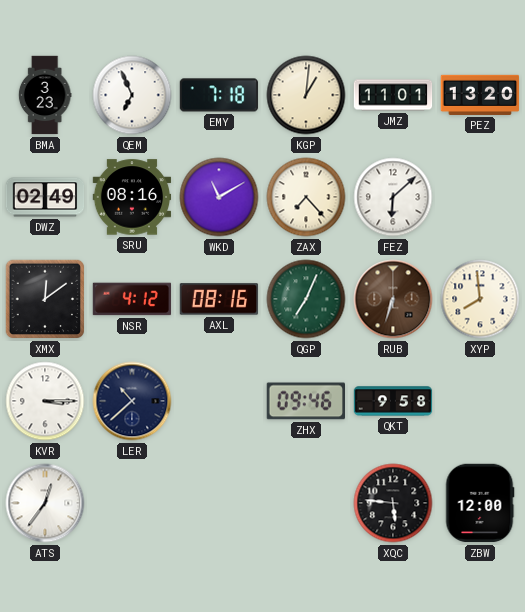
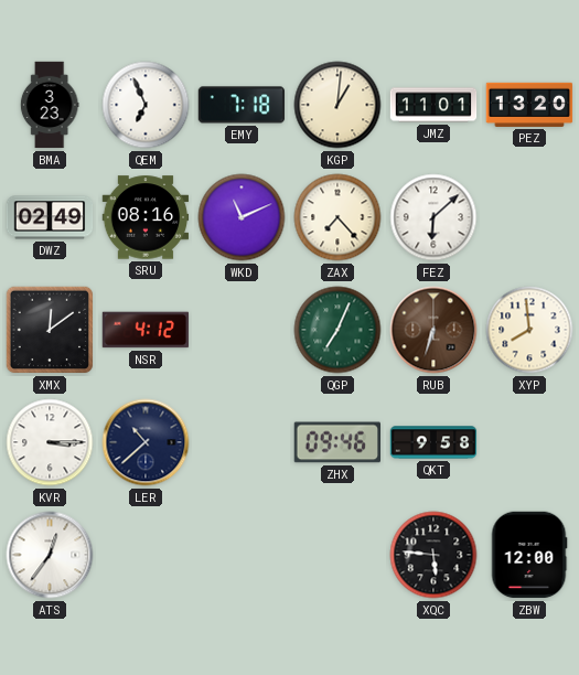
WKD: 11:10 -> 11:11
AXL: 08:16 -> none
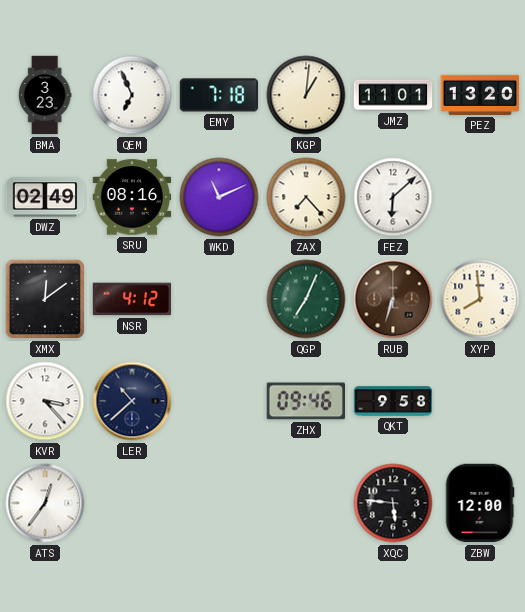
KVR: 3:15 -> 3:23
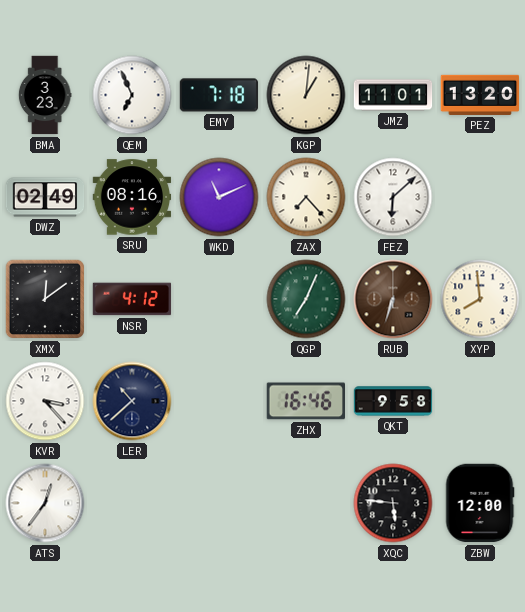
ZHX: 09:46 -> 16:46
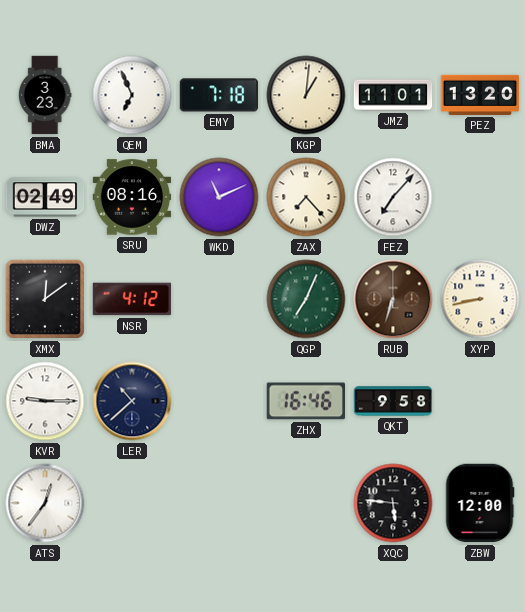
FEZ: 6:08 -> 7:07
XYP: 7:59 -> 8:43
KVR: 3:23 -> 9:15
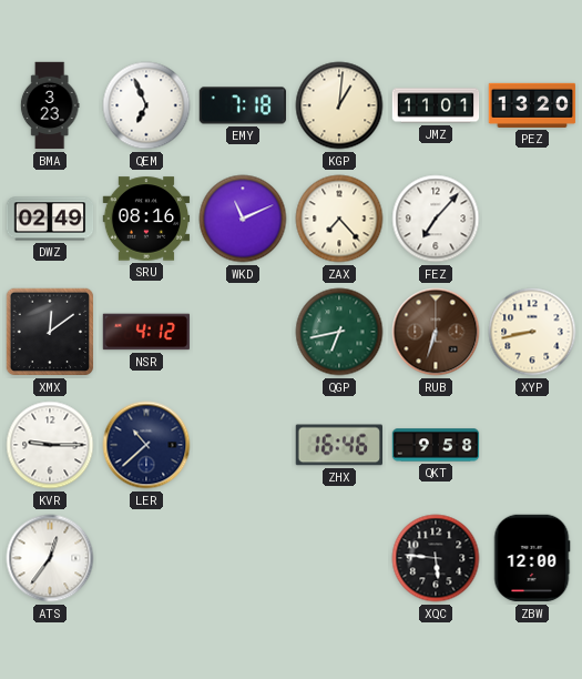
QGP: 7:04 -> 6:43
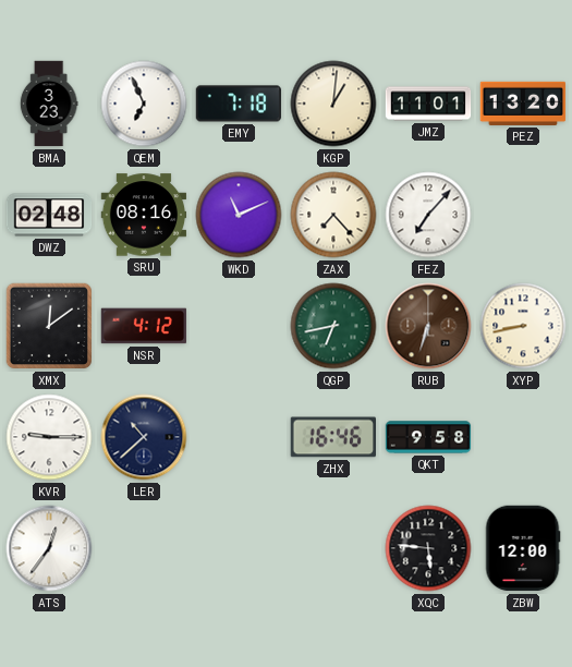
DWZ: 02:49 -> 02:48
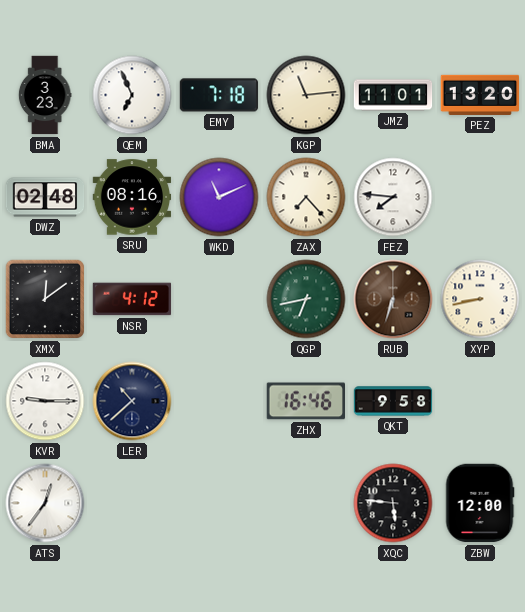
KGP: 1:01 -> 11:14
FEZ: 7:07 -> 7:46
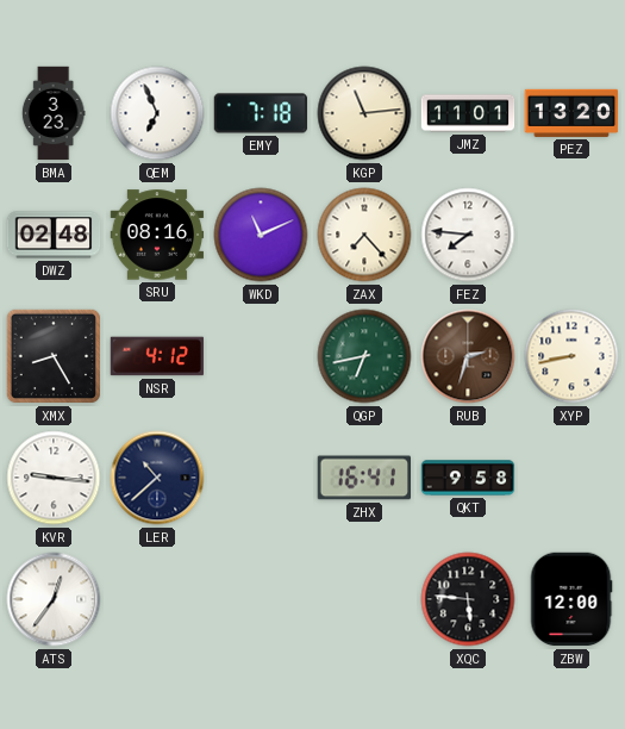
XMX: 12:09 -> 8:25
RUB: 6:33 -> 2:33
KVR: 9:15 -> 9:16
ZHX: 16:46 -> 16:41
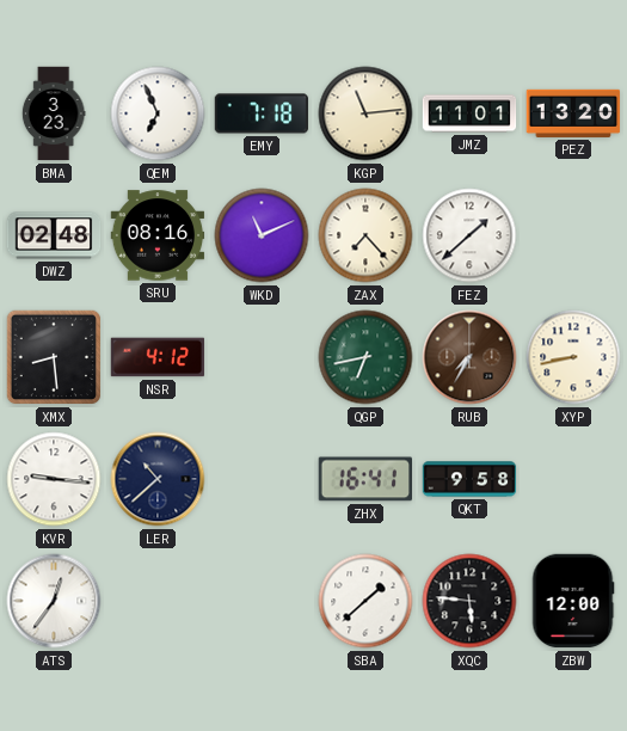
FEZ: 7:46 -> 1:38
XMX: 8:25 -> 8:29
RUB: 2:33 -> 7:35
SBA: none -> 1:38
